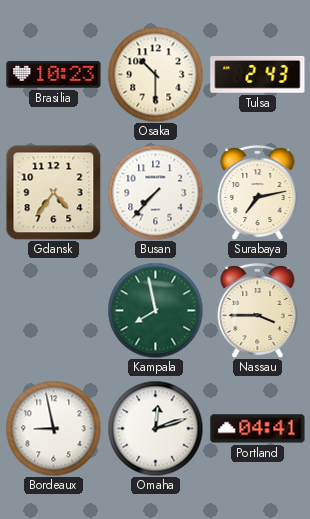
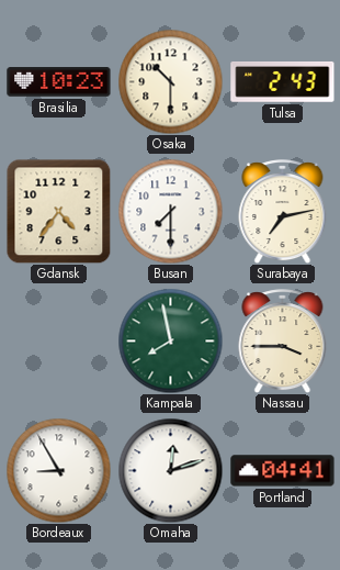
Busan: 7:37 -> 7:30
Bordeaux: 8:58 -> 8:55
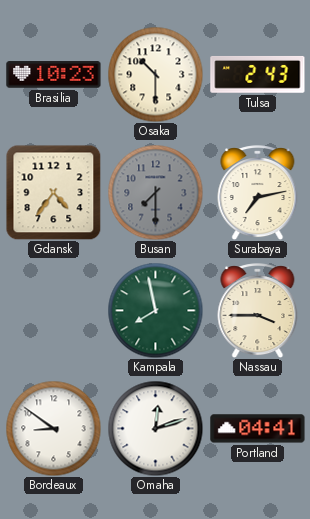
Busan dial: white -> grey
Bordeaux: 8:55 -> 8:51
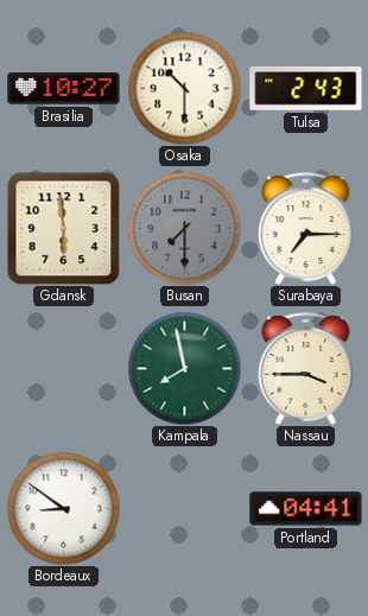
Brasilia: 10:23 -> 10:27
Gdansk: 4:36 -> 5:59
Surabaya: 7:13 -> 7:15
Omaha: 12:12 -> none
